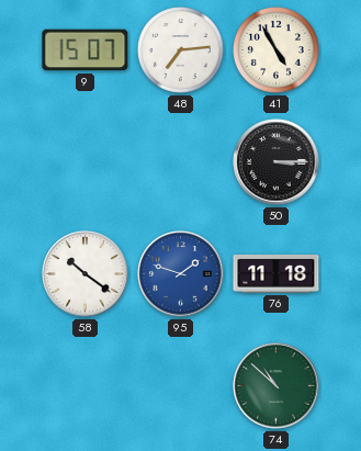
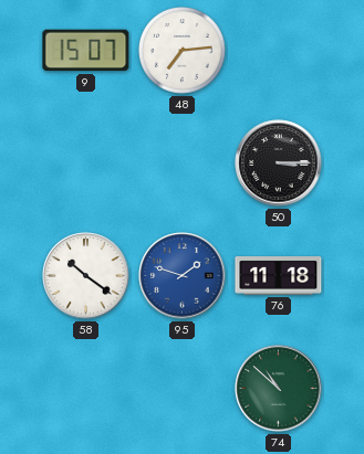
41: 4:55 -> none
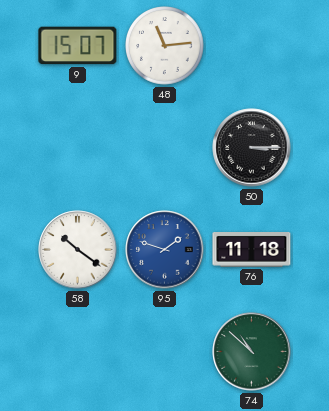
48: 7:14 -> 11:14
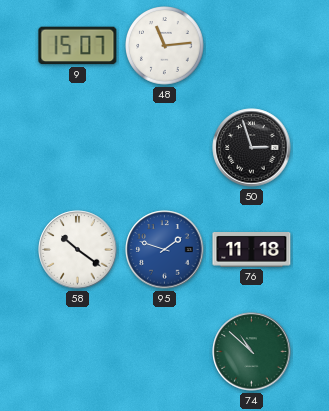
50: 3:15 -> 2:57
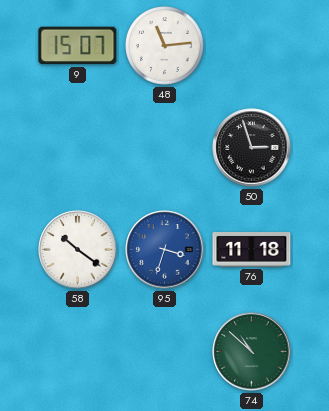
95: 1:48 -> 3:33
